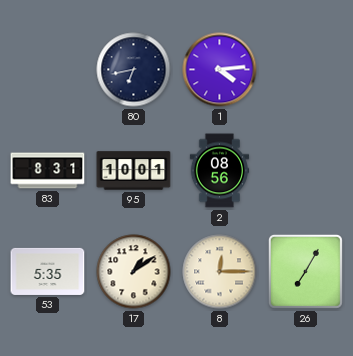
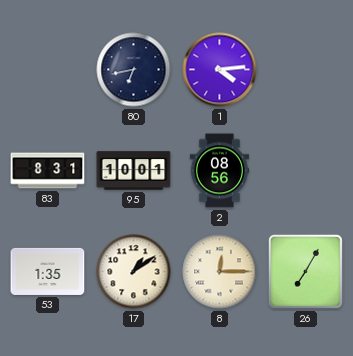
53: 5:35 -> 1:35
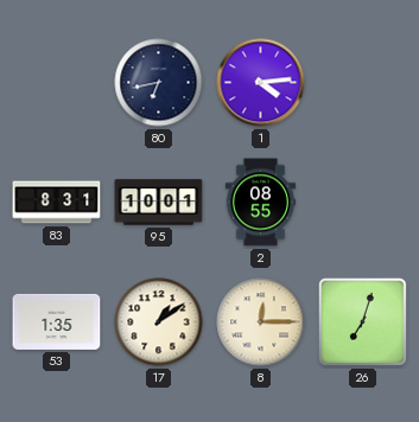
2: 08:56 -> 08:55
26: 7:05 -> 7:03
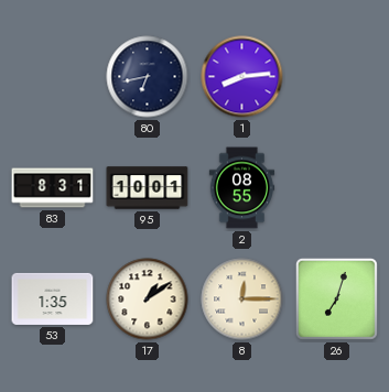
1: 4:14 -> 8:14
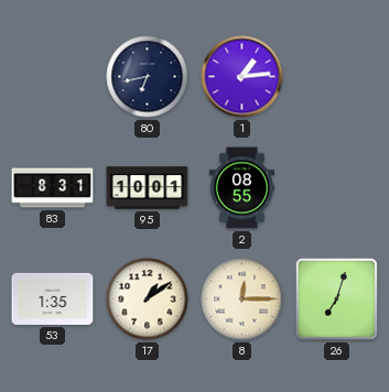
1: 8:14 -> 1:14
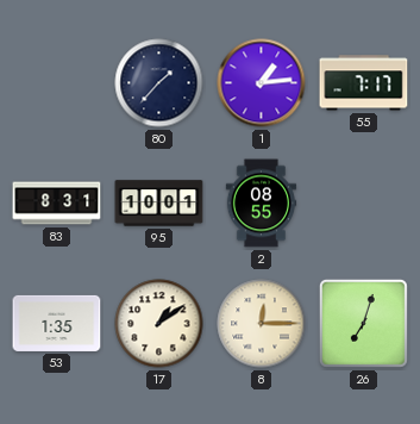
80: 6:43 -> 1:37
55: none -> 7:17
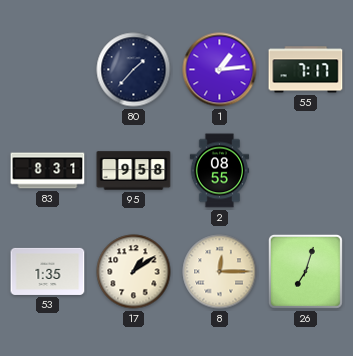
95: 10:01 -> 9:58
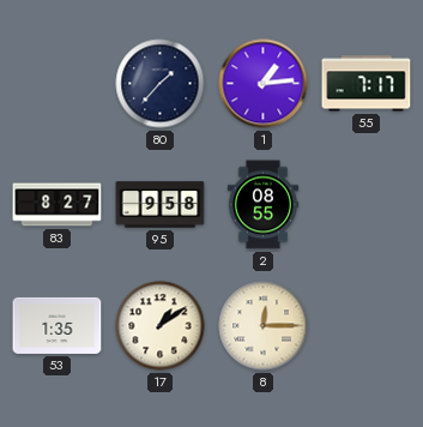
83: 8:31 -> 8:27
26: 7:03 -> none
